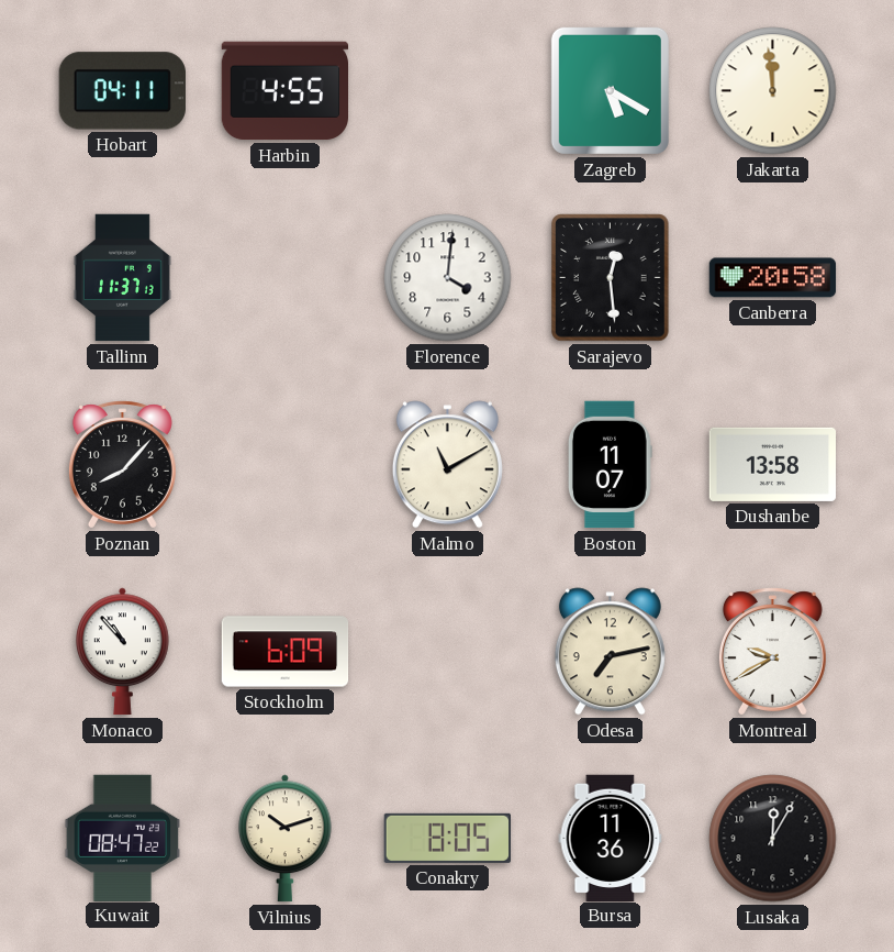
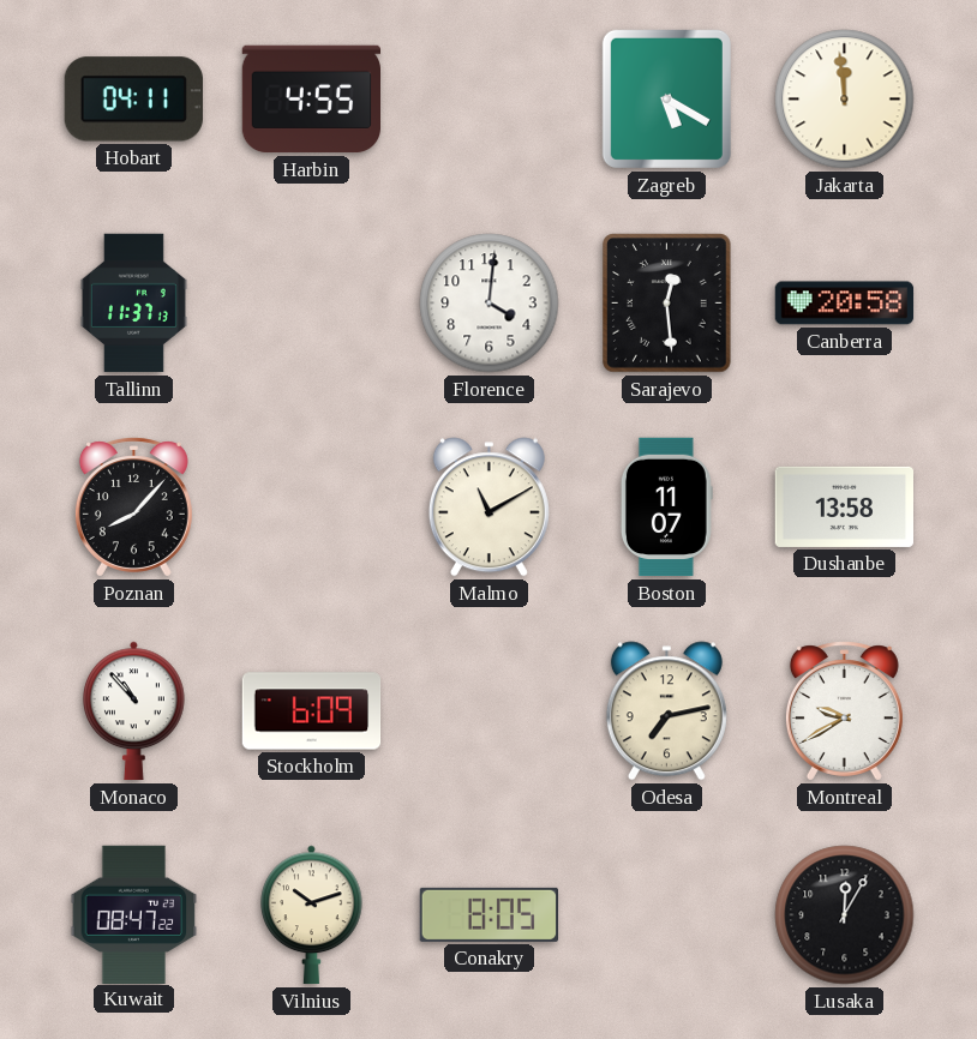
Bursa: 11:36 -> none
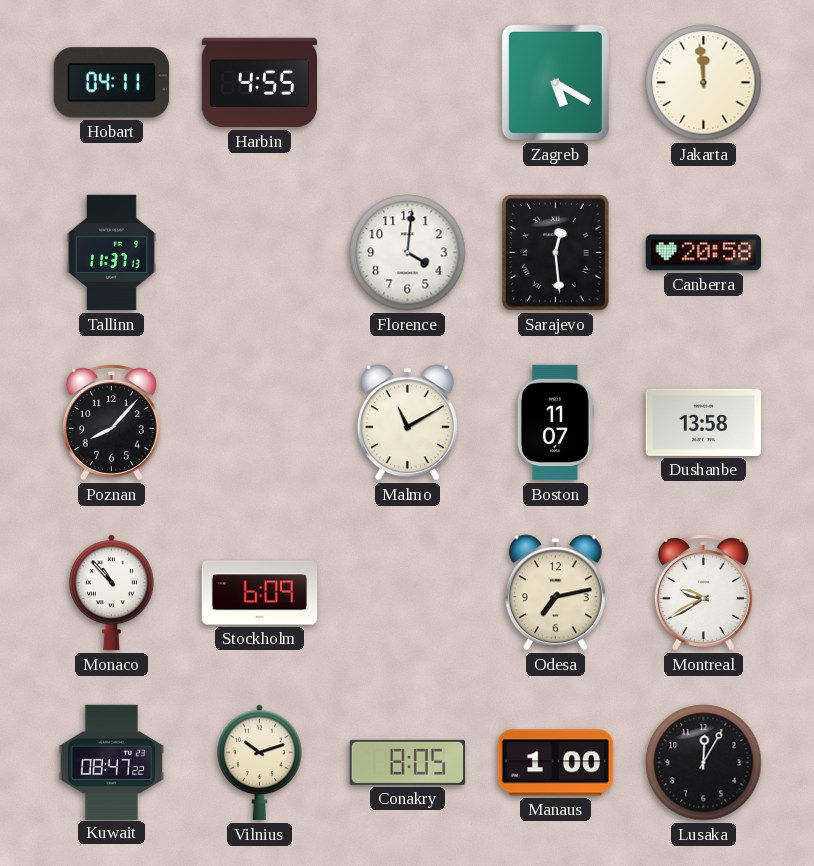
Manaus: none -> 1:00
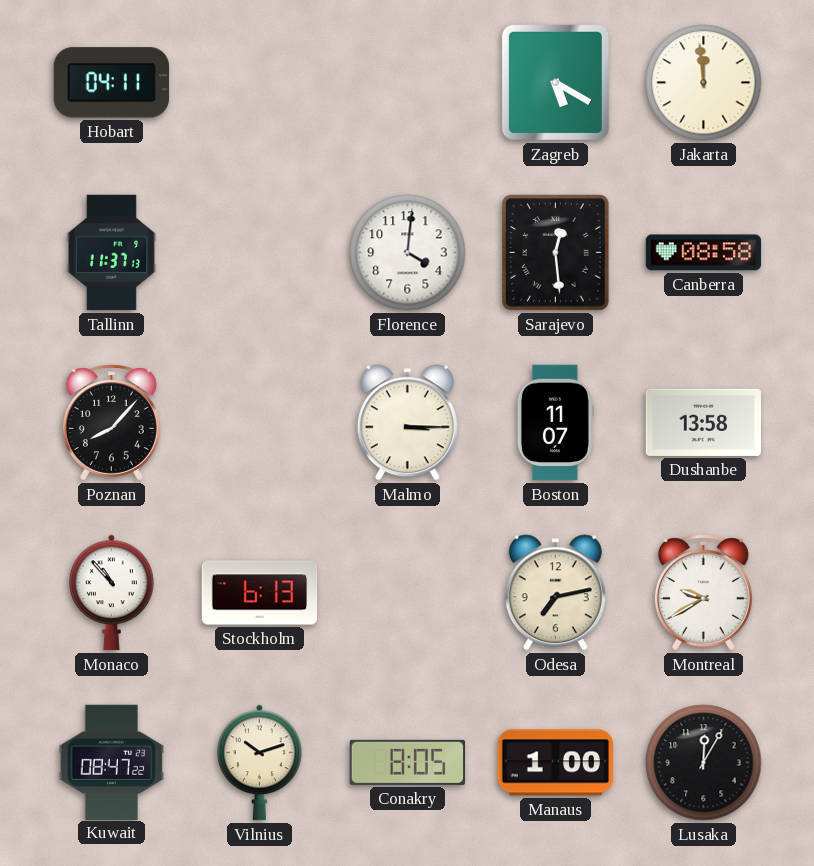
Harbin: 4:55 -> none
Canberra: 20:58 -> 08:58
Malmo: 11:10 -> 3:15
Stockholm: 6:09 -> 6:13
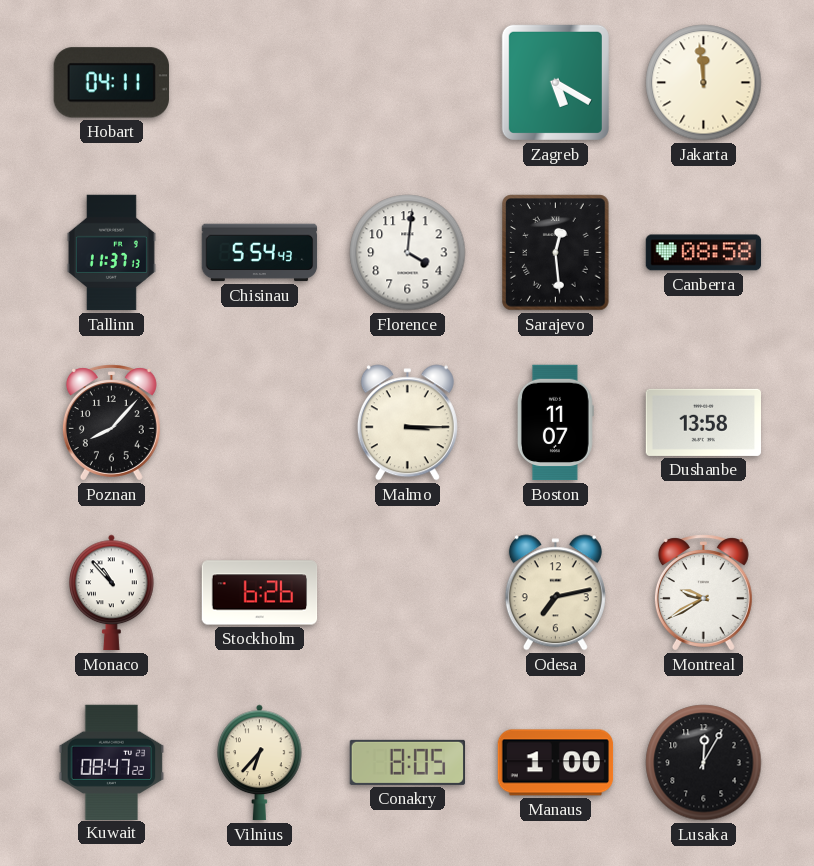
Chisinau: none -> 5:54
Stockholm: 6:13 -> 6:26
Vilnius: 10:12 -> 6:37
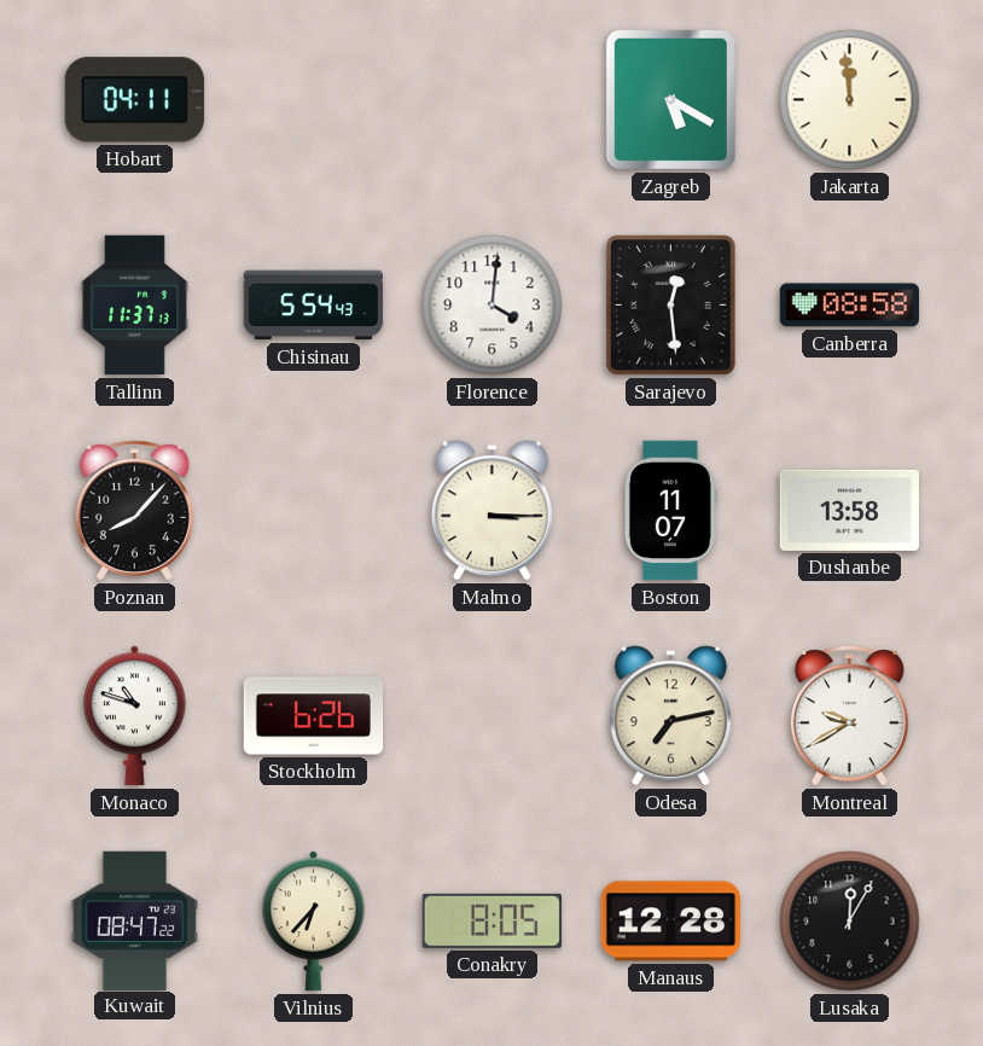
Monaco: 10:53 -> 10:48
Manaus: 1:00 -> 12:28
